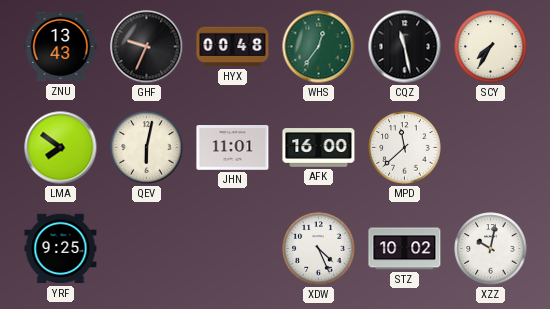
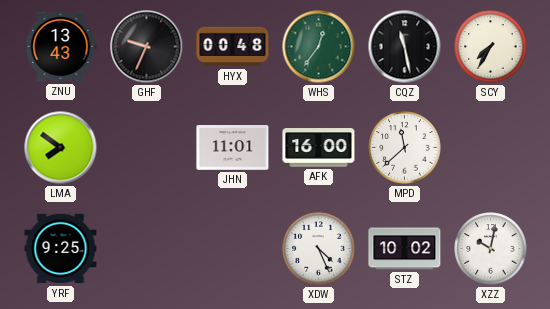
QEV: 6:02 -> none
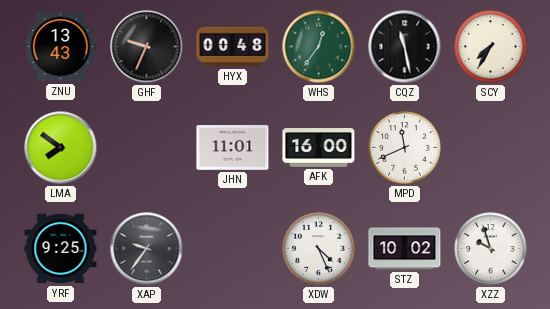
MPD: 11:38 -> 11:41
XAP: none -> 9:36
XZZ: 10:02 -> 9:57
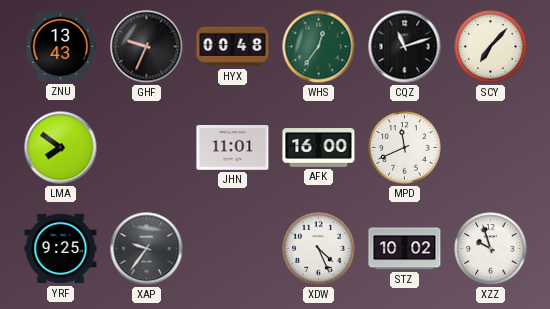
CQZ: 11:28 -> 11:12
SCY: 7:35 -> 7:07
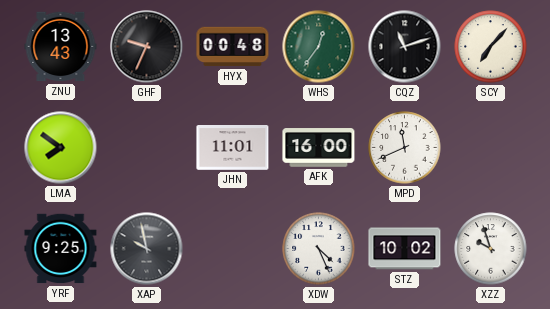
XAP: 9:36 -> 9:58
